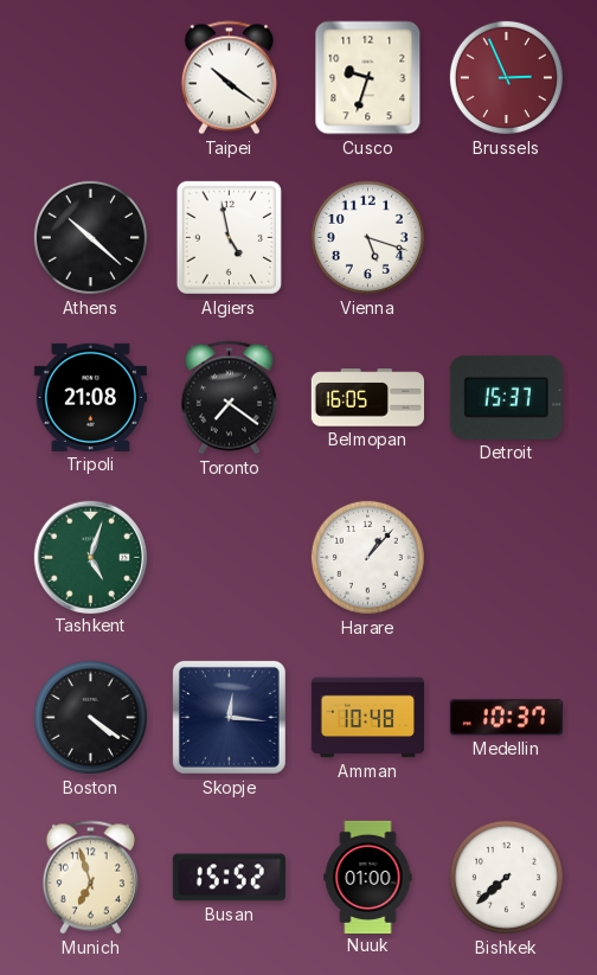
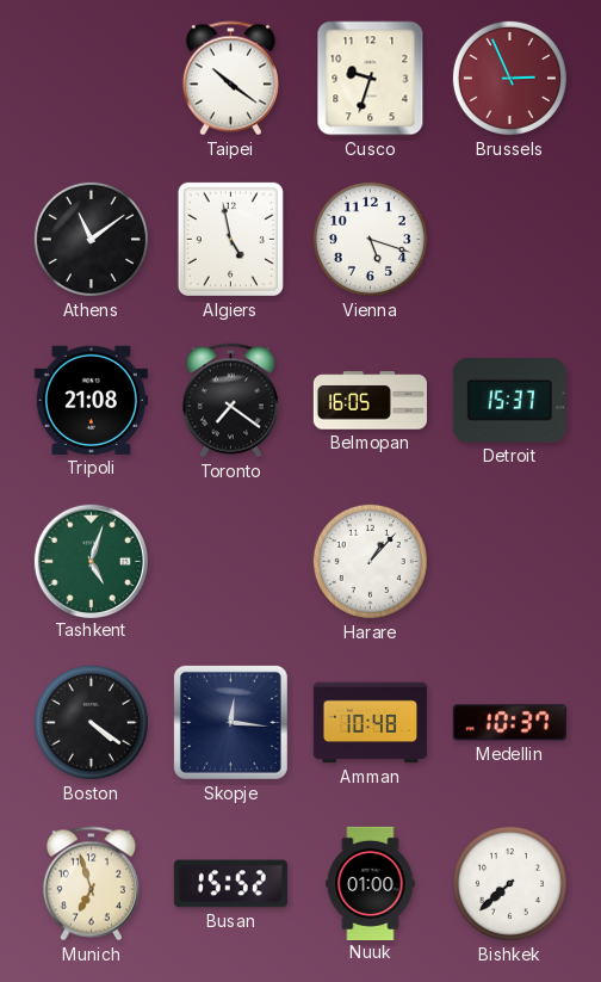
Athens: 10:22 -> 11:09
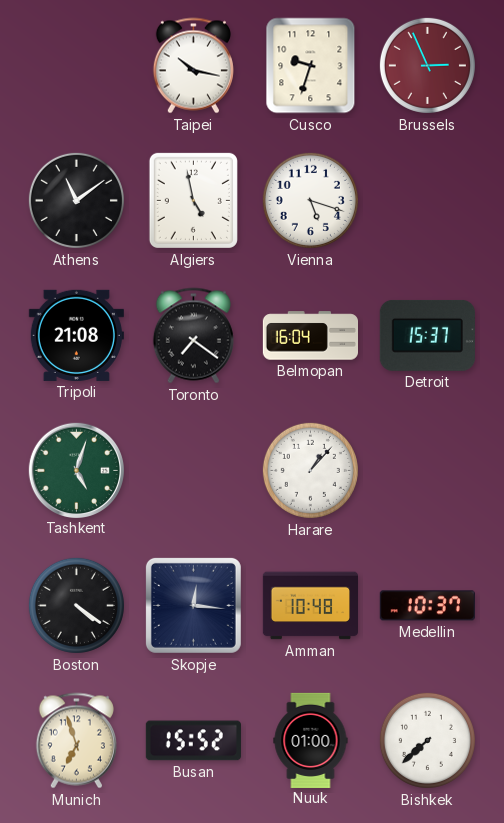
Taipei: 10:21 -> 10:17
Belmopan: 16:05 -> 16:04
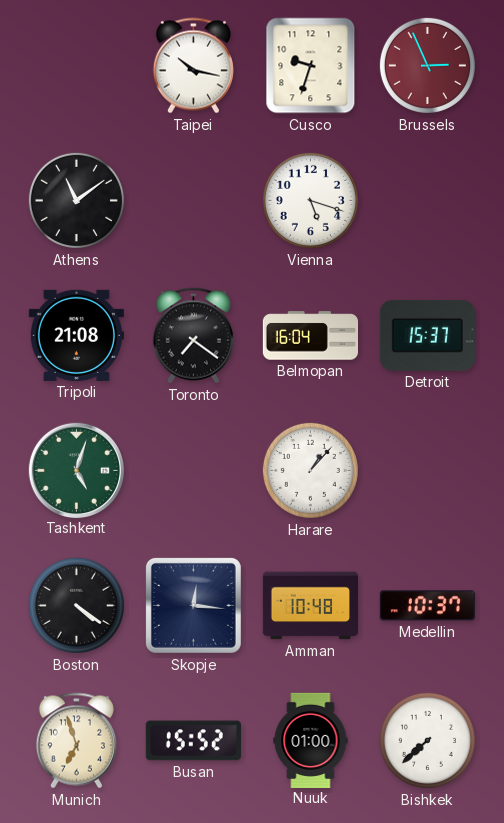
Algiers: 4:58 -> none
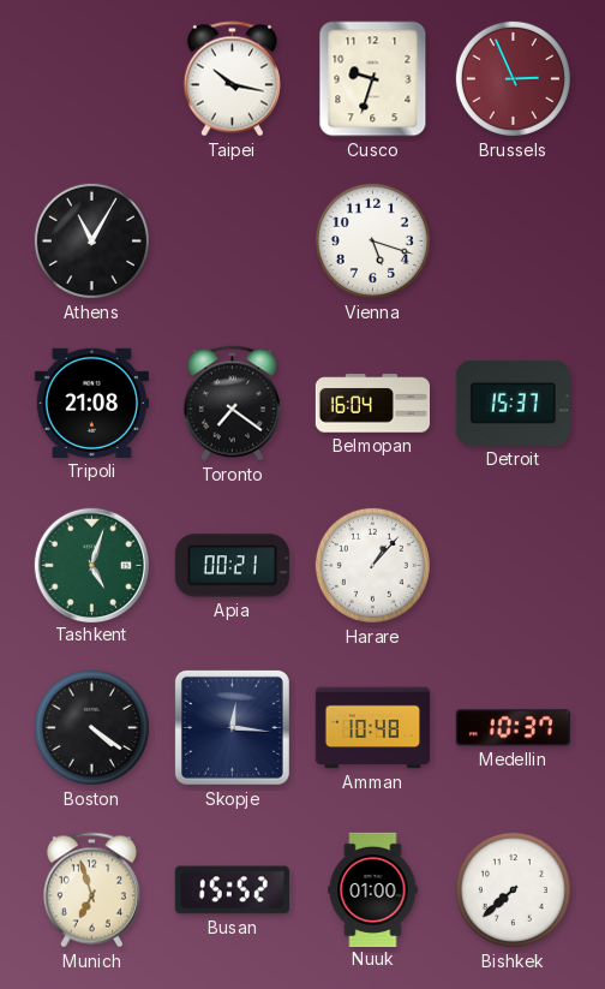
Athens: 11:09 -> 11:05
Apia: none -> 00:21
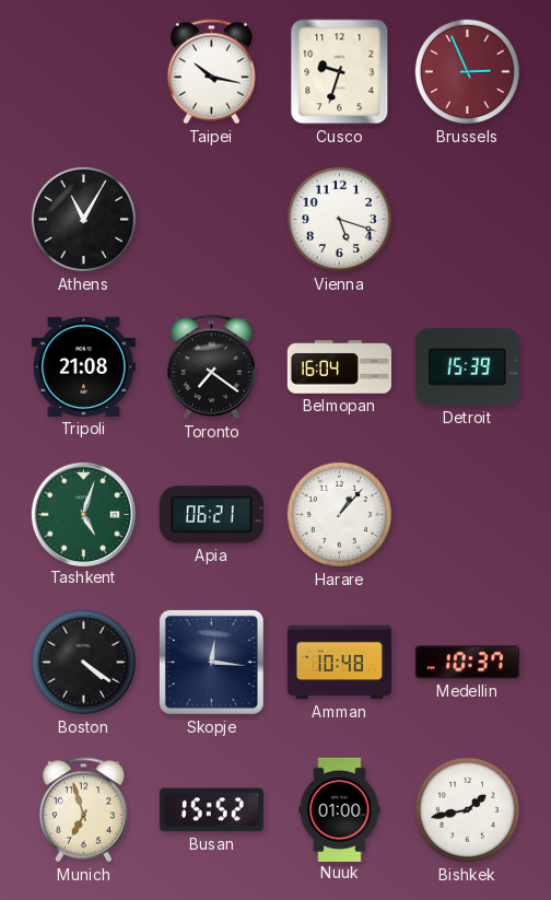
Detroit: 15:37 -> 15:39
Apia: 00:21 -> 06:21
Bishkek: 7:38 -> 1:43
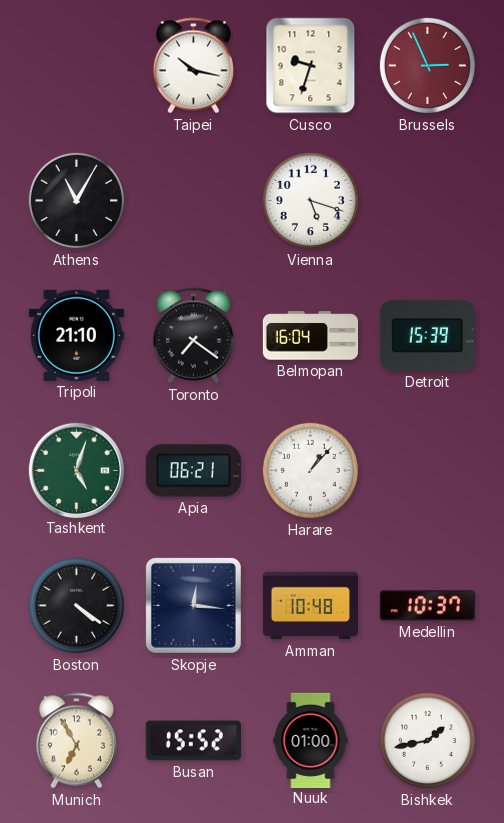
Tripoli: 21:08 -> 21:10
Munich: 6:57 -> 6:55
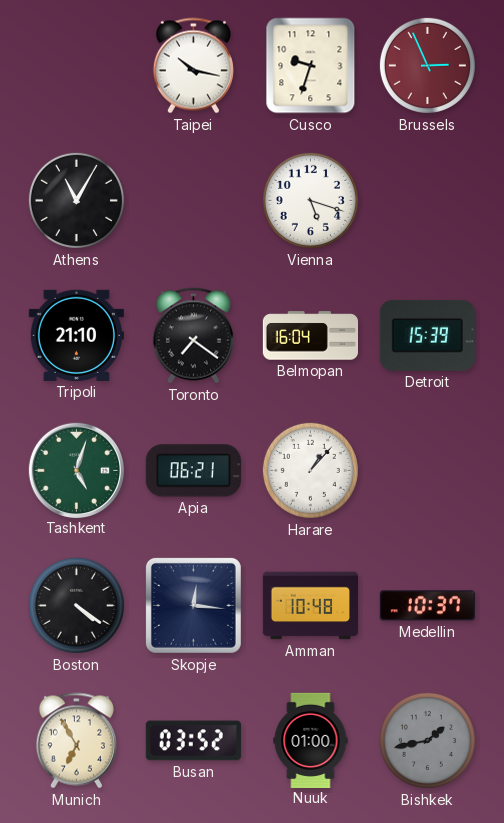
Busan: 15:52 -> 03:52
Bishkek dial: white -> grey
